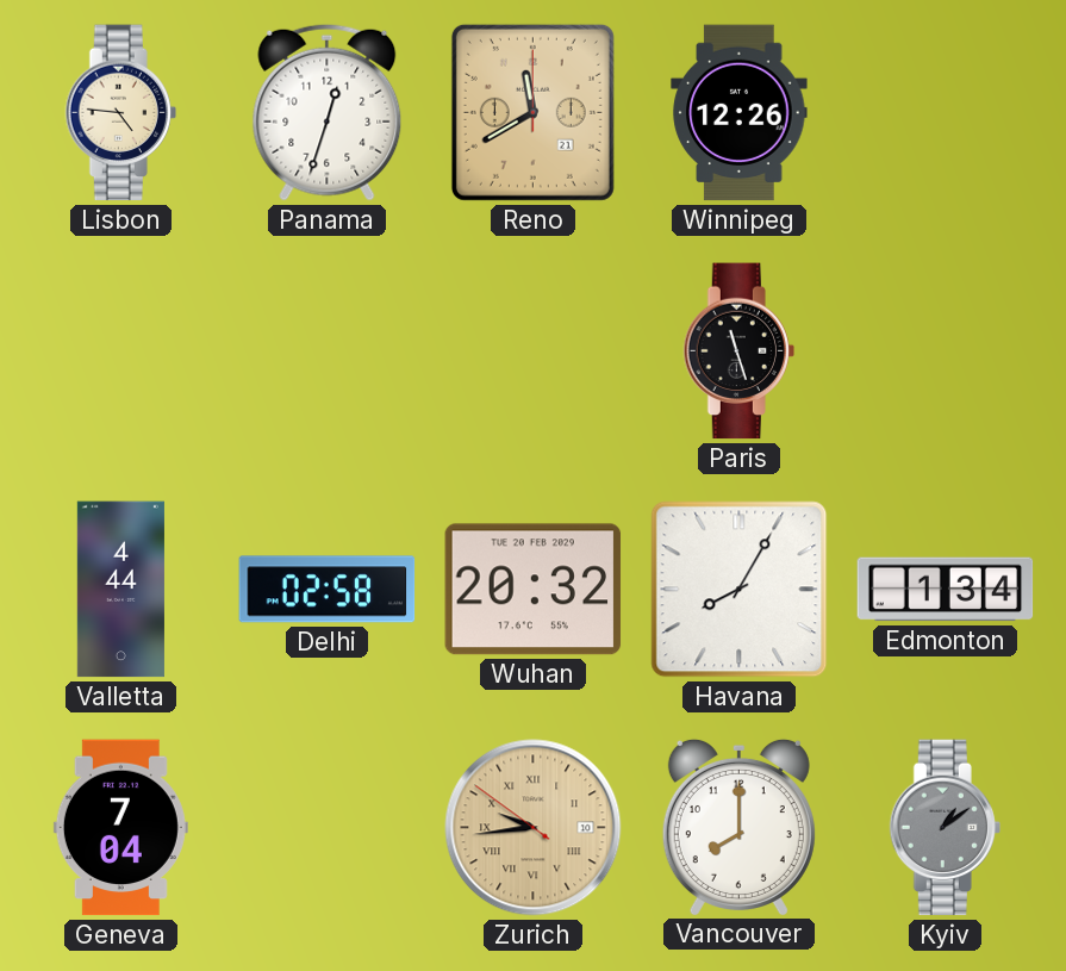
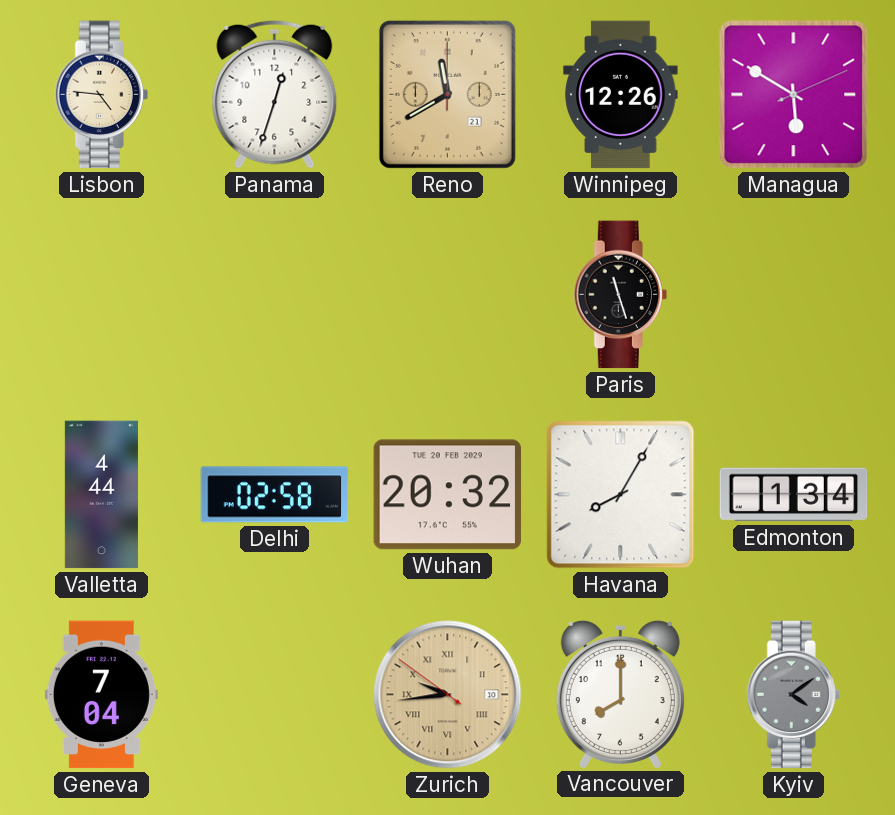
Managua: none -> 5:50
Kyiv: 1:09 -> 4:09
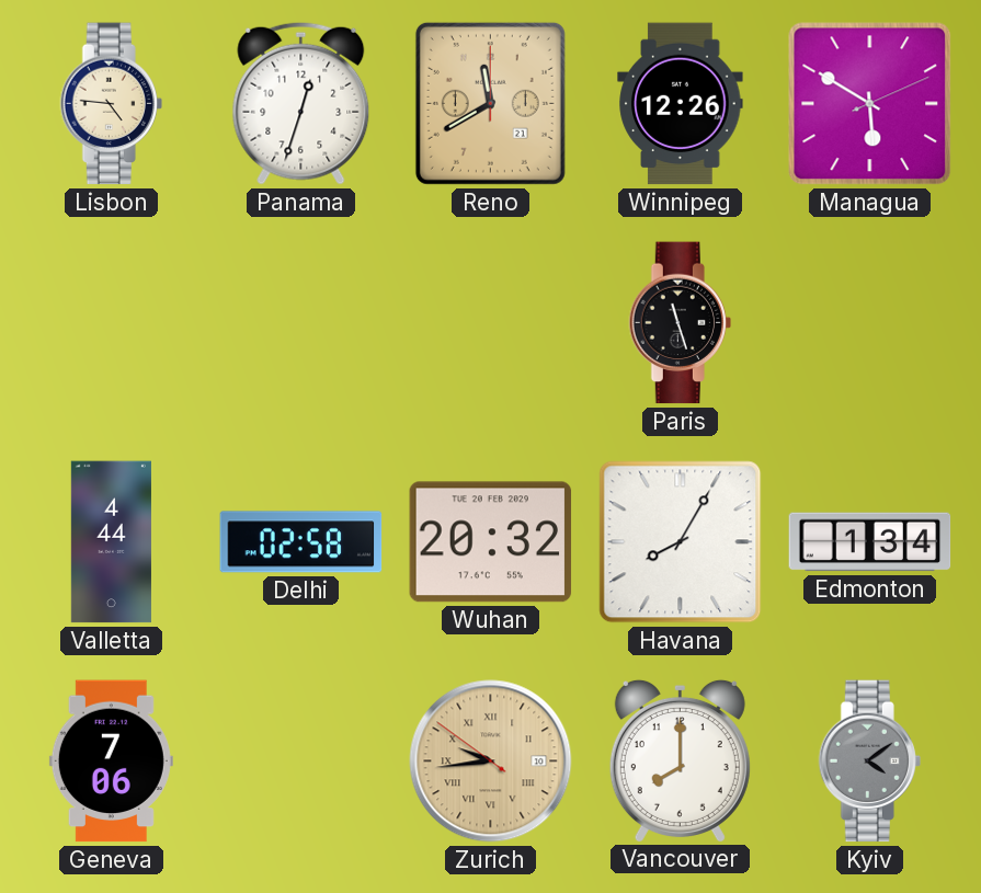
Geneva: 7:04 -> 7:06
